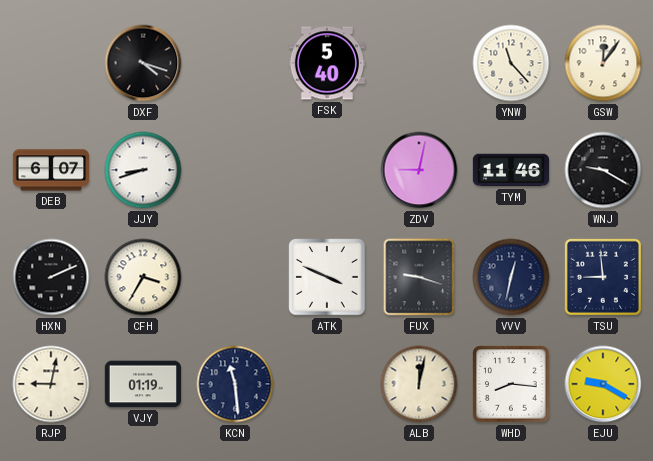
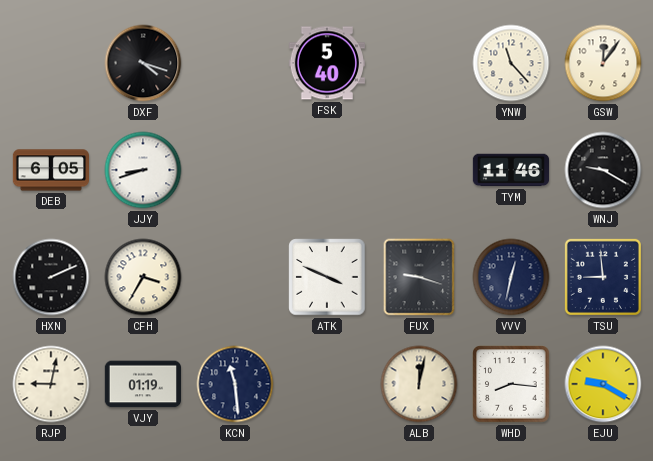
DEB: 6:07 -> 6:05
ZDV: 9:02 -> none
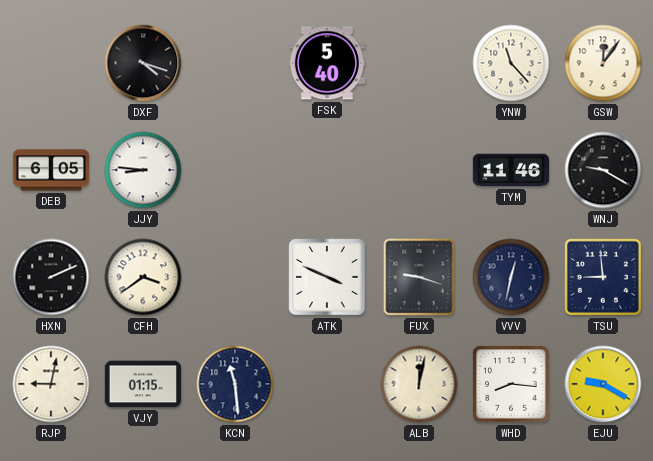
JJY: 8:42 -> 8:46
CFH: 3:35 -> 3:39
VJY: 01:19 -> 01:15
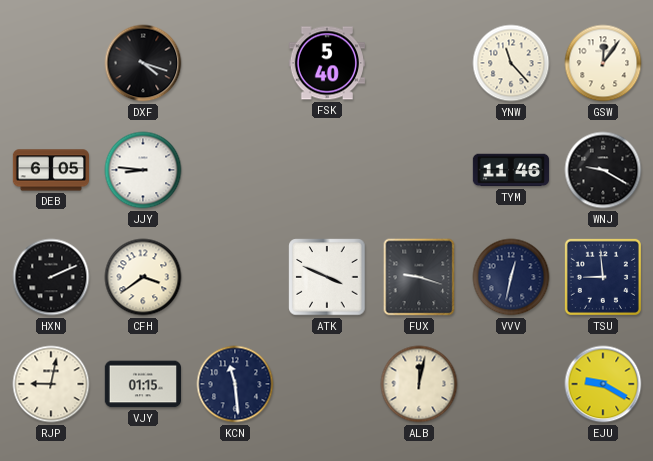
WHD: 8:16 -> none
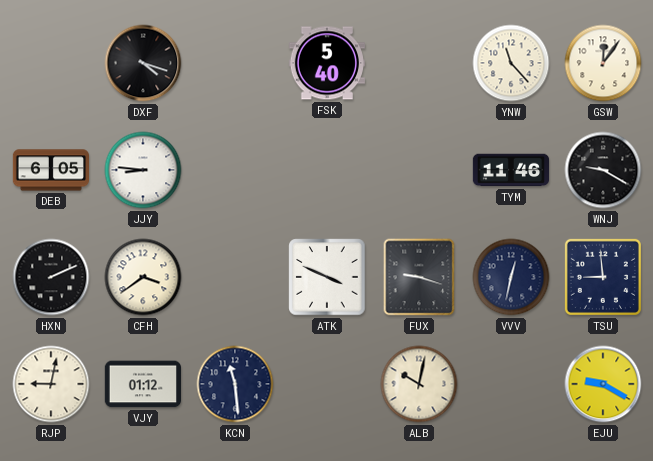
VJY: 01:15 -> 01:12
ALB: 12:02 -> 10:02
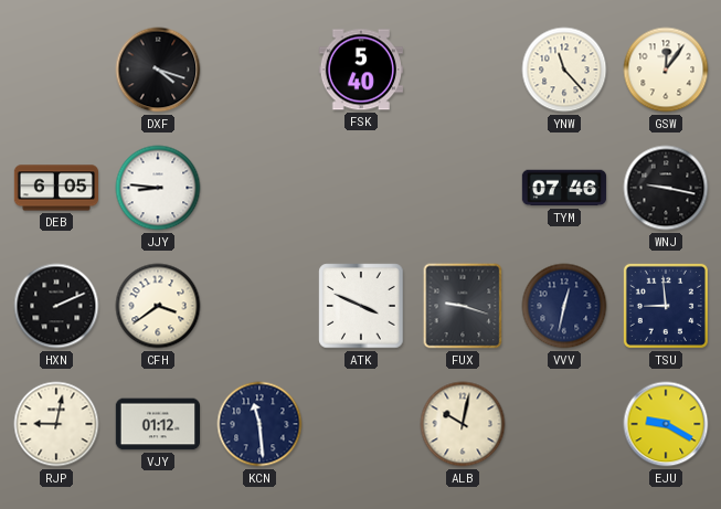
TYM: 11:46 -> 07:46
WNJ: 9:20 -> 9:17
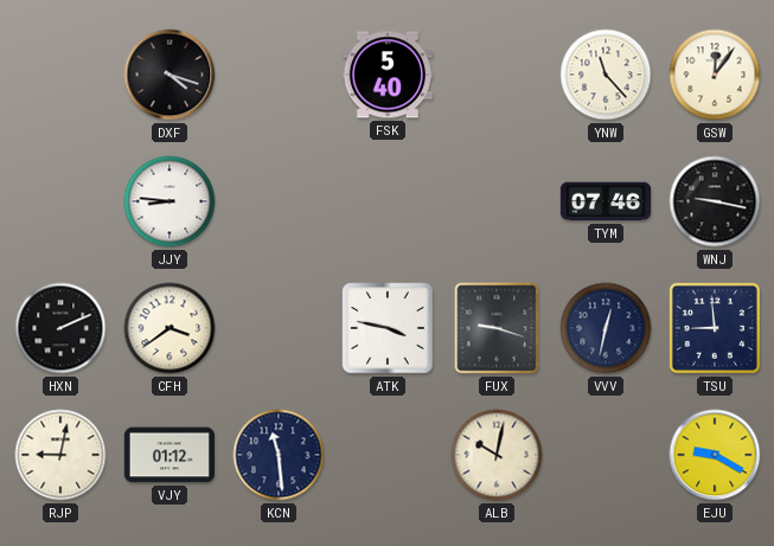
DEB: 6:05 -> none
ATK: 3:49 -> 3:47
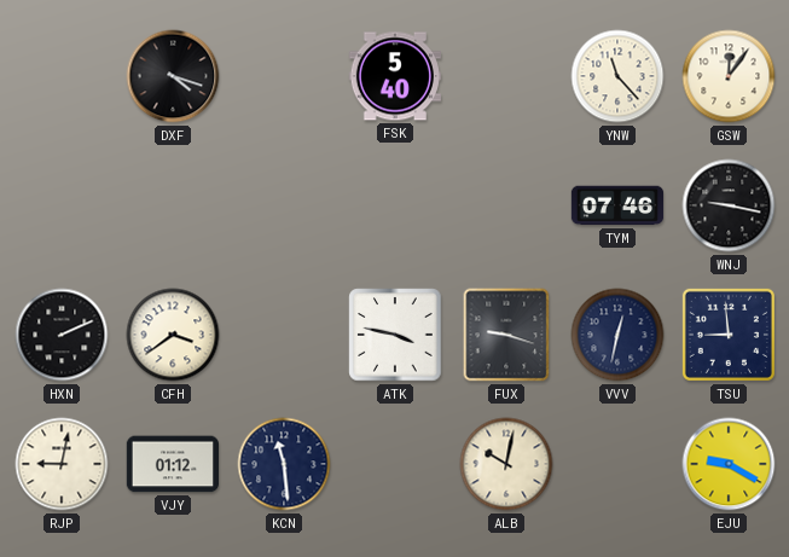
JJY: 8:46 -> none
